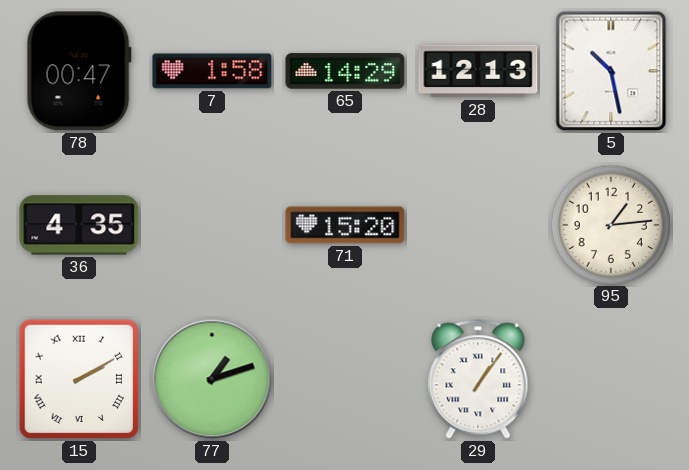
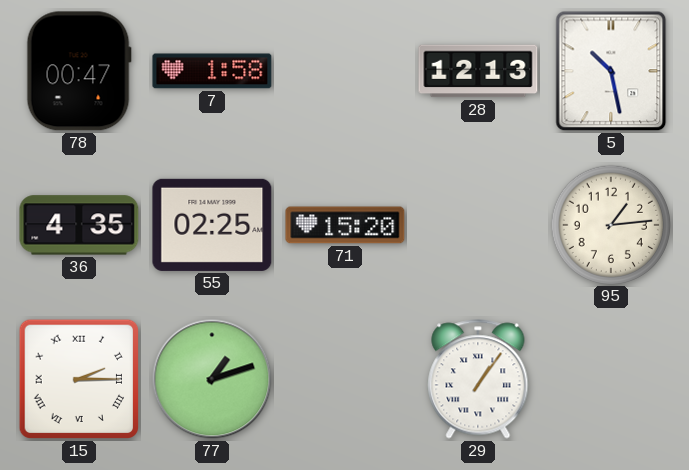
65: 14:29 -> none
55: none -> 02:25
15: 2:10 -> 2:15
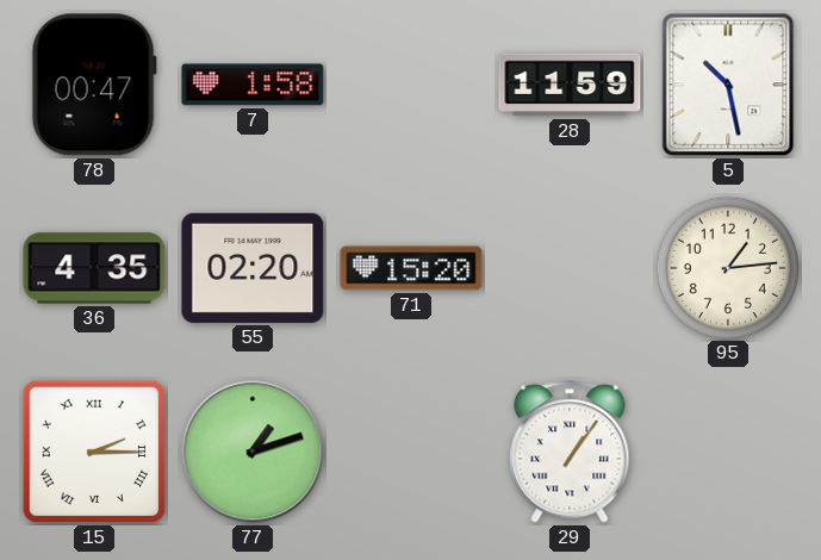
28: 12:13 -> 11:59
55: 02:25 -> 02:20
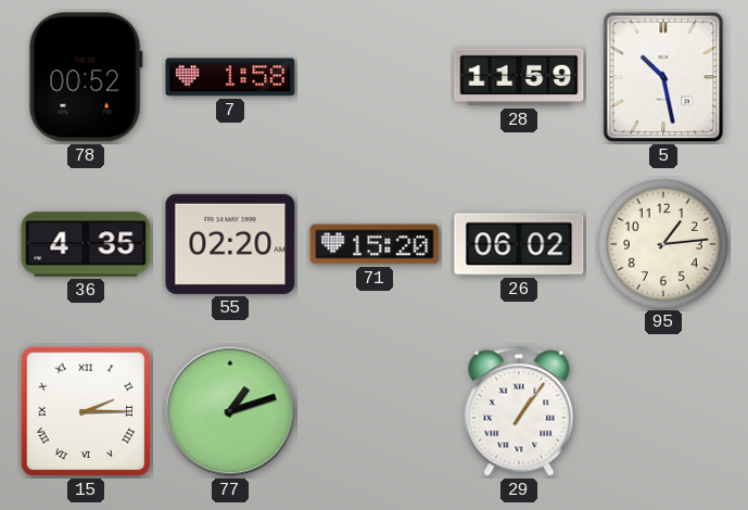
78: 00:47 -> 00:52
26: none -> 06:02
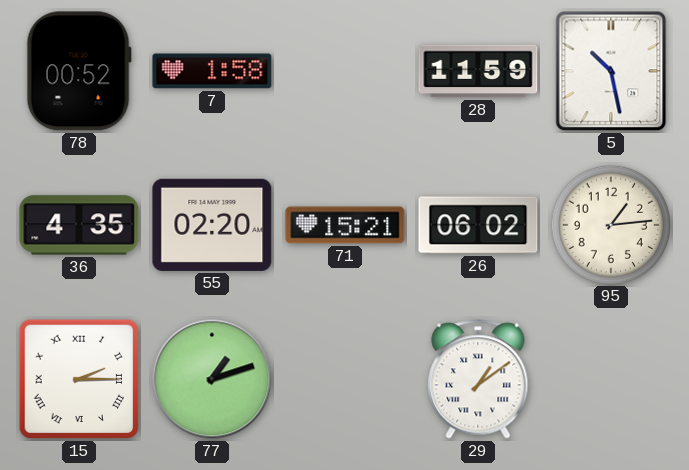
71: 15:20 -> 15:21
29: 1:06 -> 1:09
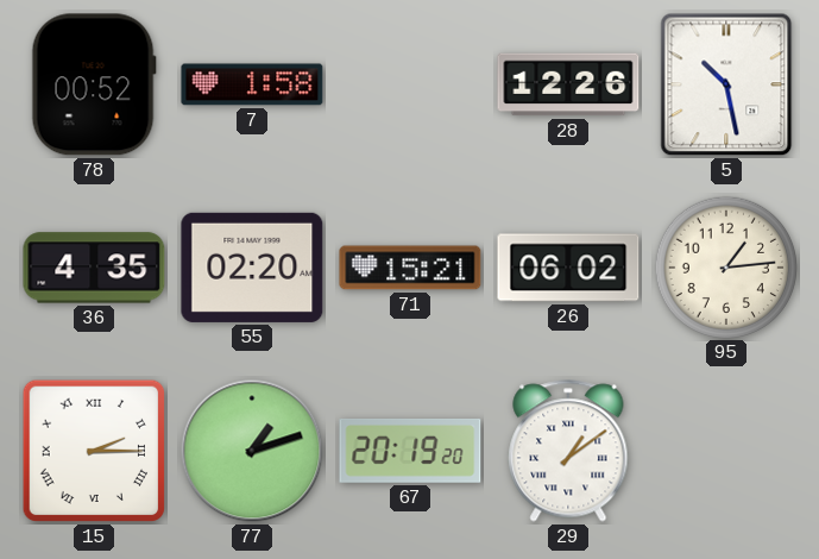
28: 11:59 -> 12:26
67: none -> 20:19
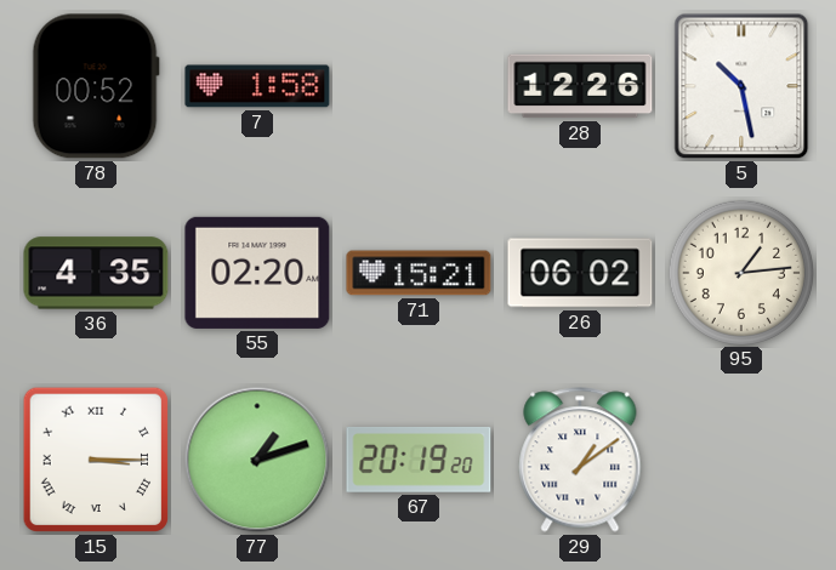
15: 2:15 -> 3:15
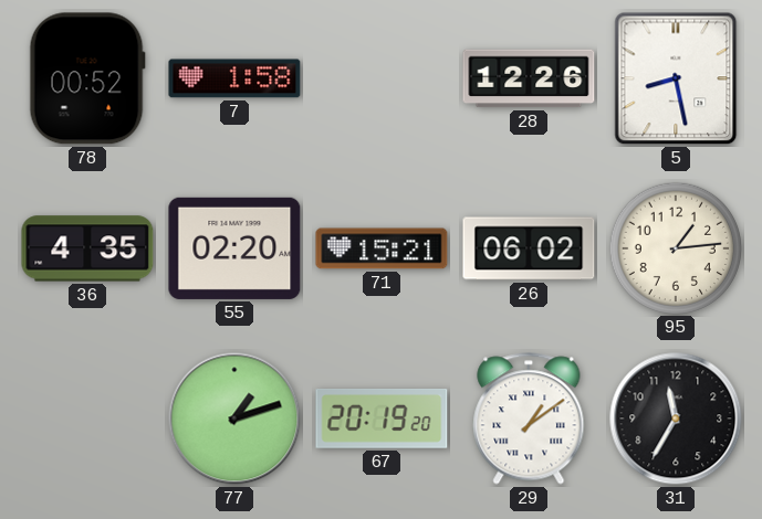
5: 10:28 -> 8:28
15: 3:15 -> none
31: none -> 11:35
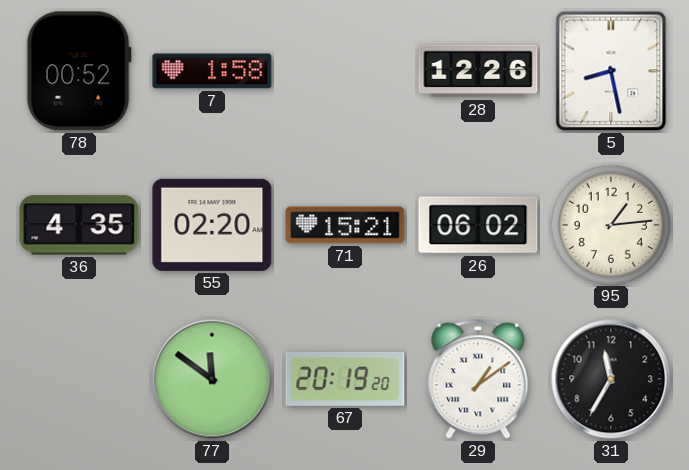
77: 1:12 -> 11:51
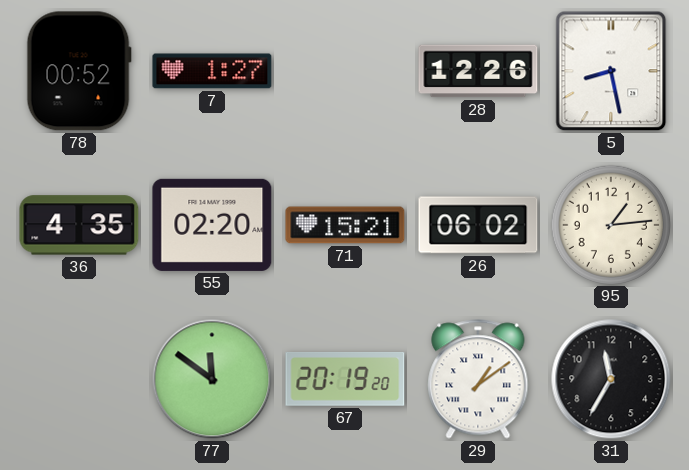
7: 1:58 -> 1:27
